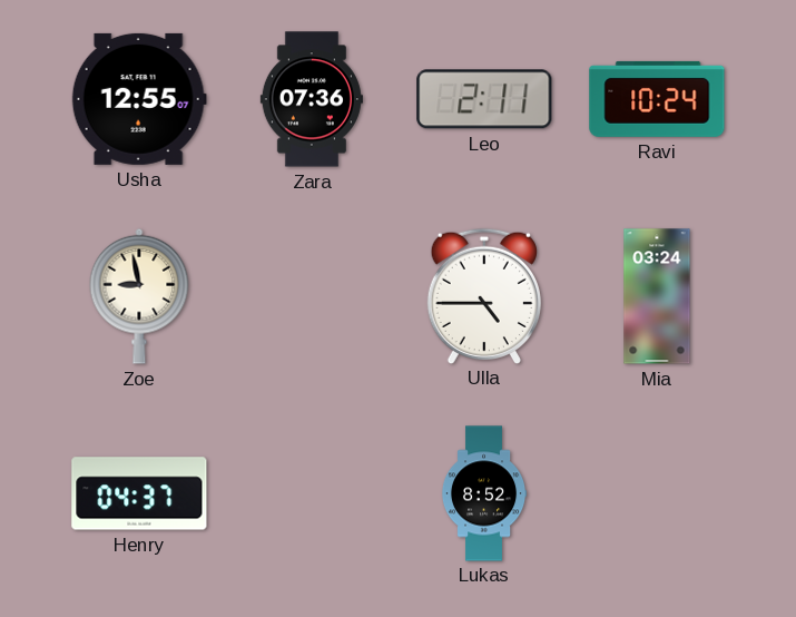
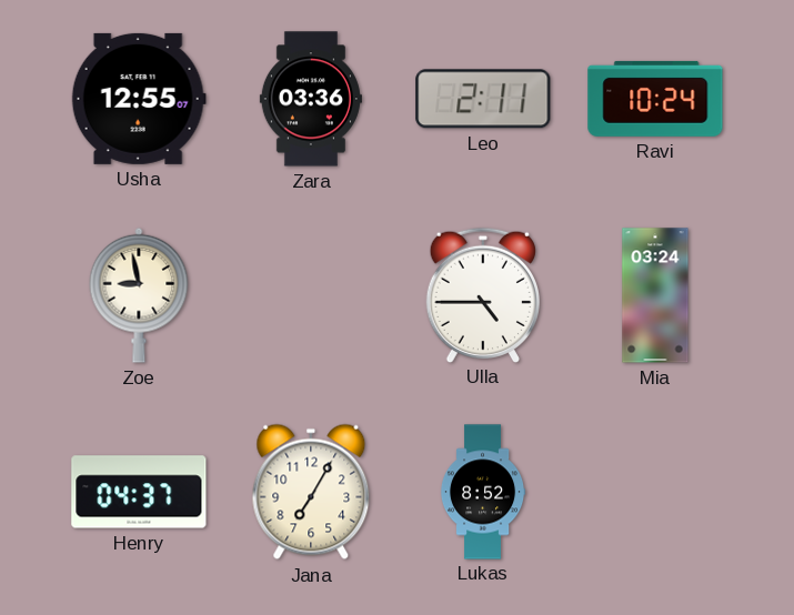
Zara: 07:36 -> 03:36
Jana: none -> 7:05
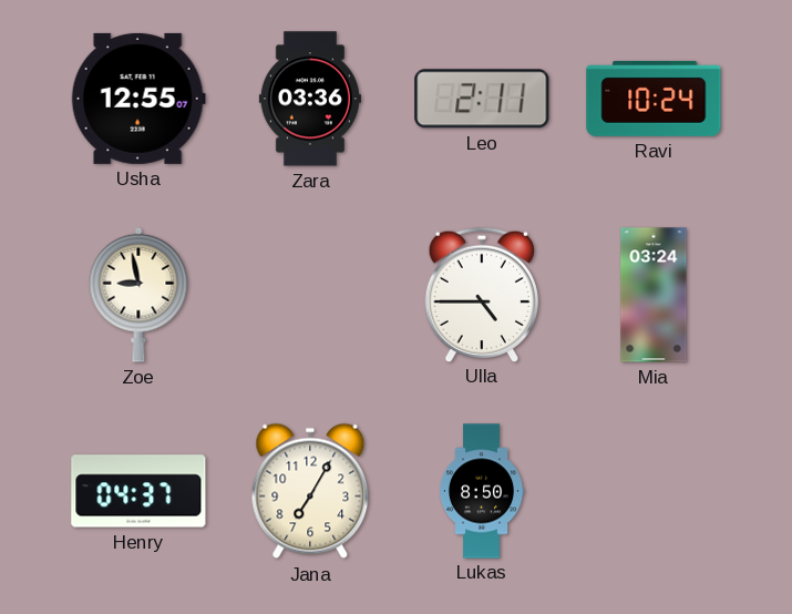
Lukas: 8:52 -> 8:50
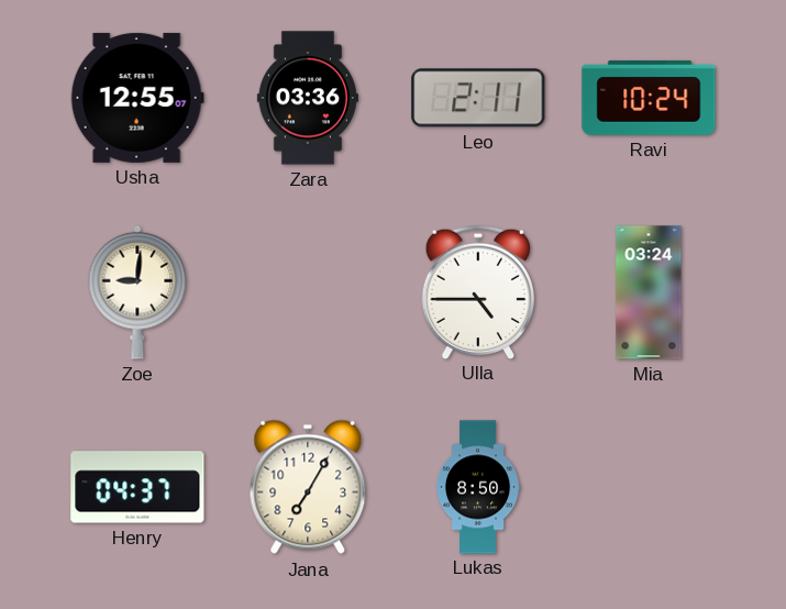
Zoe: 8:58 -> 9:01
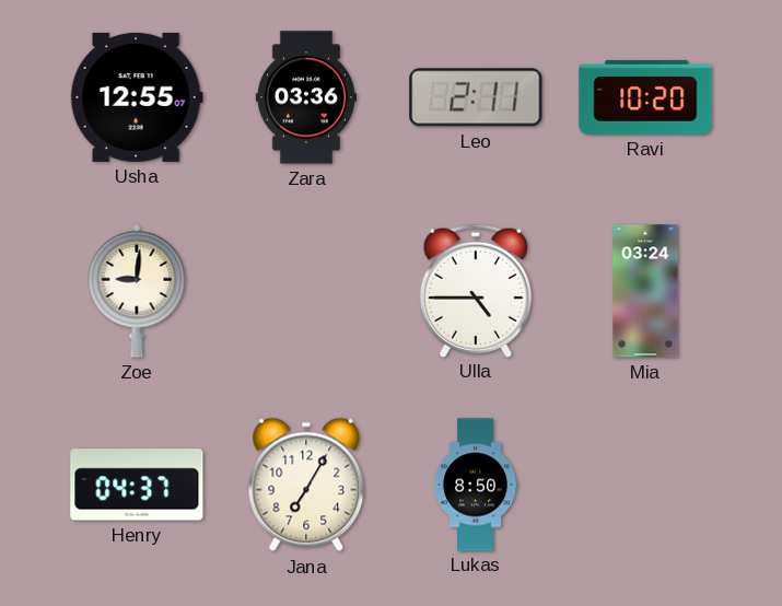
Ravi: 10:24 -> 10:20
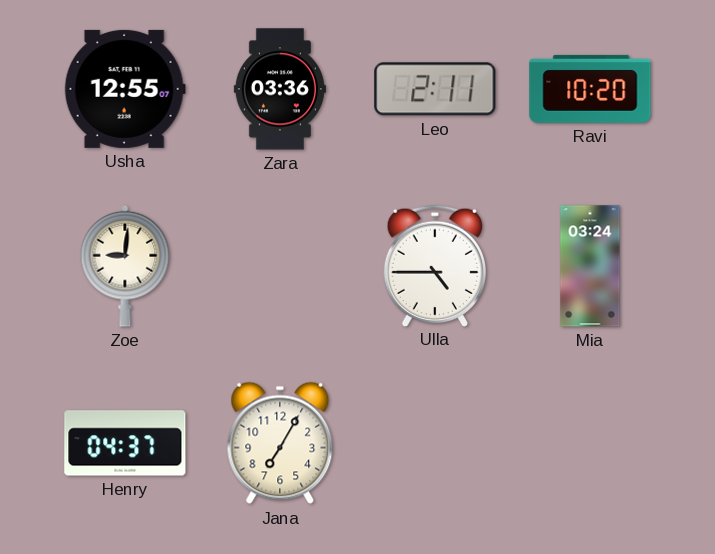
Lukas: 8:50 -> none
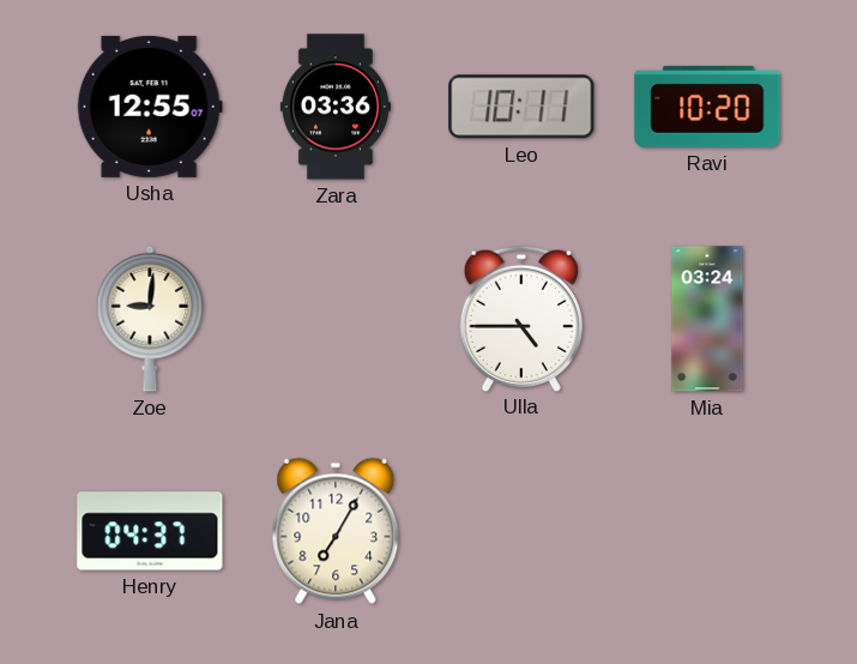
Leo: 2:11 -> 10:11
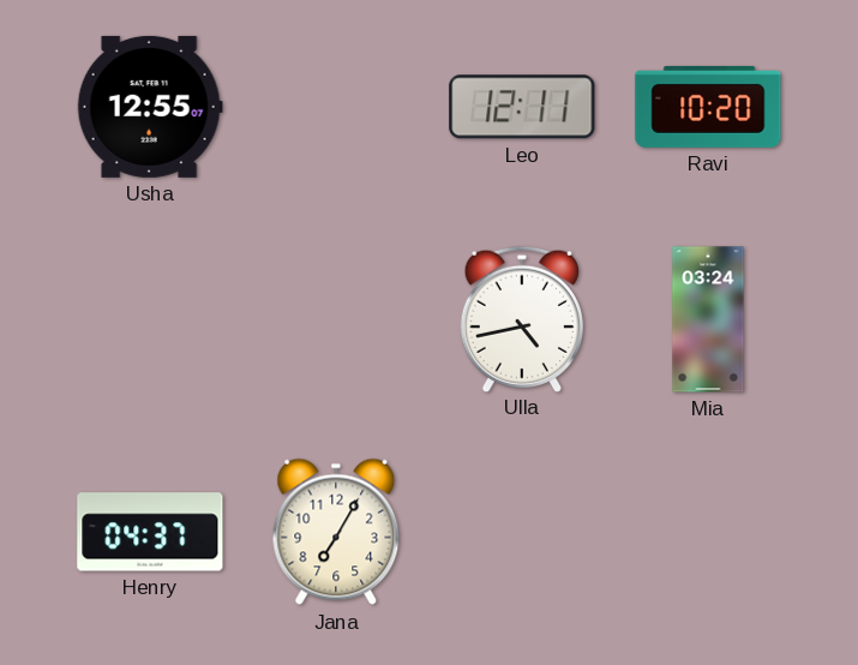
Zara: 03:36 -> none
Leo: 10:11 -> 12:11
Zoe: 9:01 -> none
Ulla: 4:45 -> 4:43
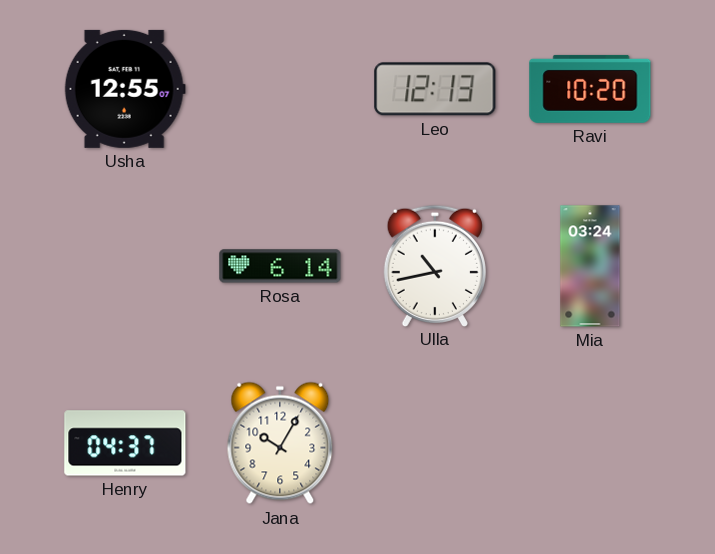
Leo: 12:11 -> 12:13
Rosa: none -> 6:14
Ulla: 4:43 -> 10:43
Jana: 7:05 -> 10:05
